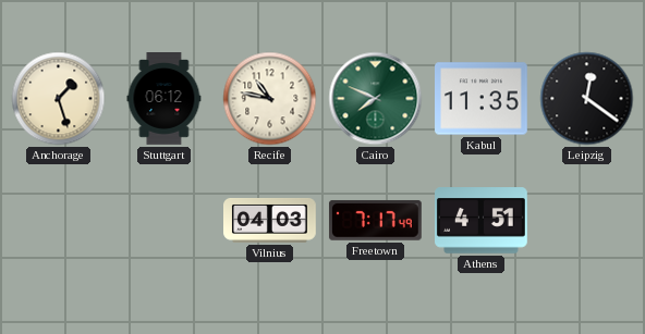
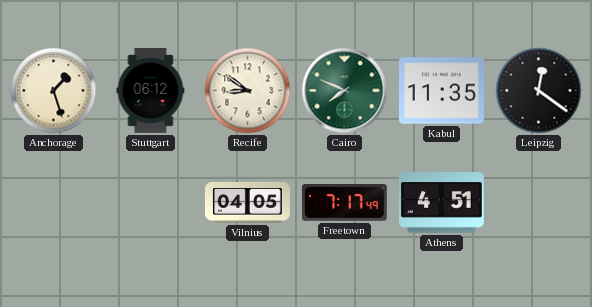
Recife: 10:47 -> 8:51
Vilnius: 04:03 -> 04:05
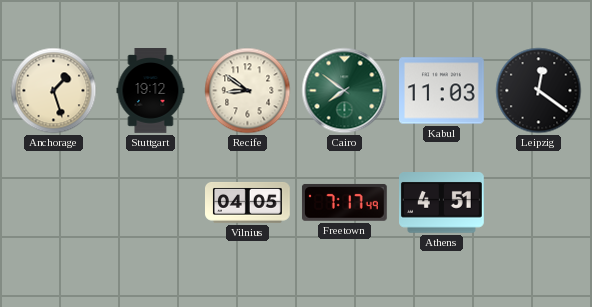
Stuttgart: 06:12 -> 19:12
Cairo: 7:49 -> 7:51
Kabul: 11:35 -> 11:03
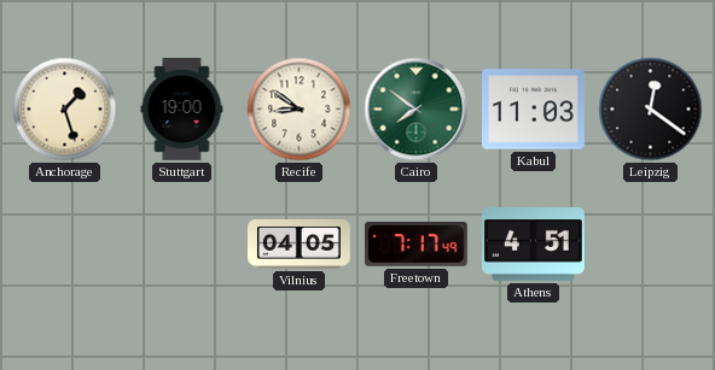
Stuttgart: 19:12 -> 19:00
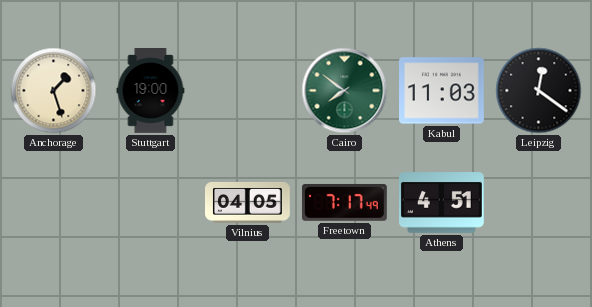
Recife: 8:51 -> none
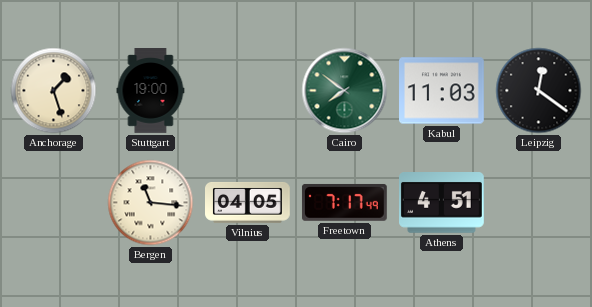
Bergen: none -> 11:16
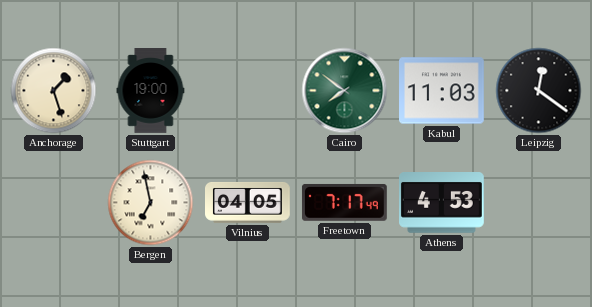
Bergen: 11:16 -> 6:58
Athens: 4:51 -> 4:53
